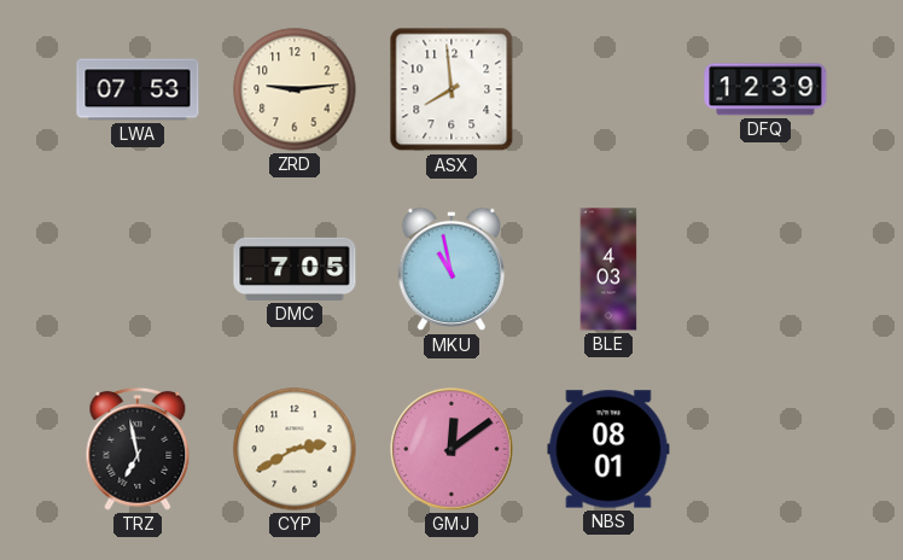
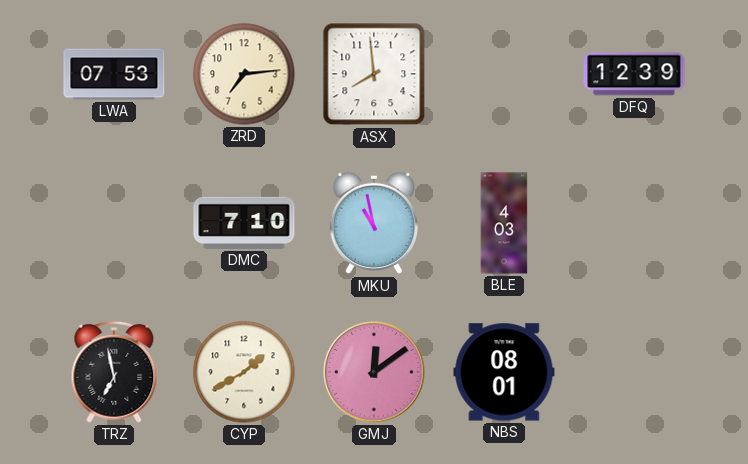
ZRD: 9:14 -> 7:14
DMC: 7:05 -> 7:10
CYP: 2:40 -> 1:40
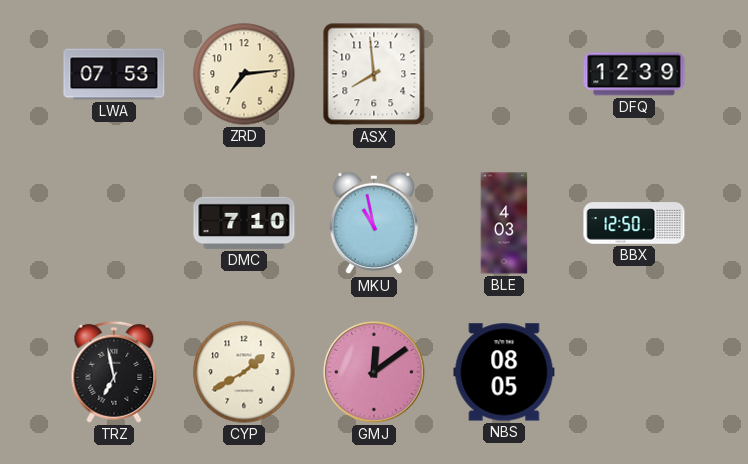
BBX: none -> 12:50
NBS: 08:01 -> 08:05
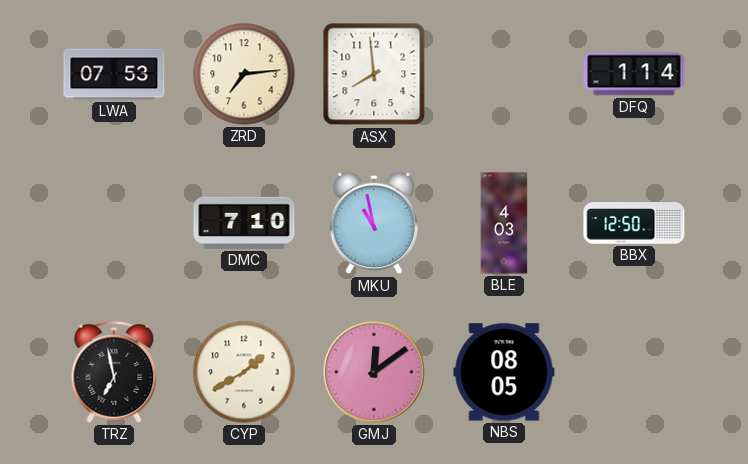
DFQ: 12:39 -> 1:14
